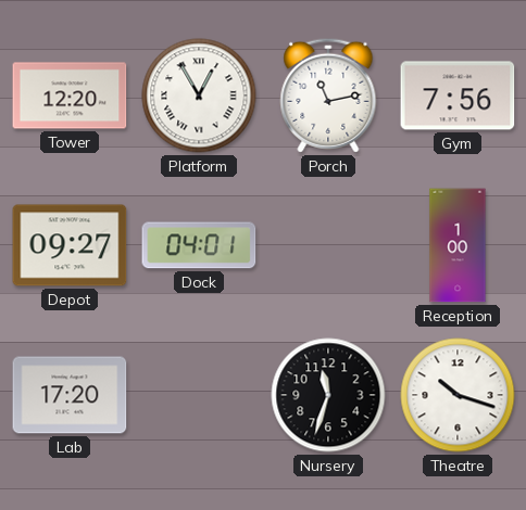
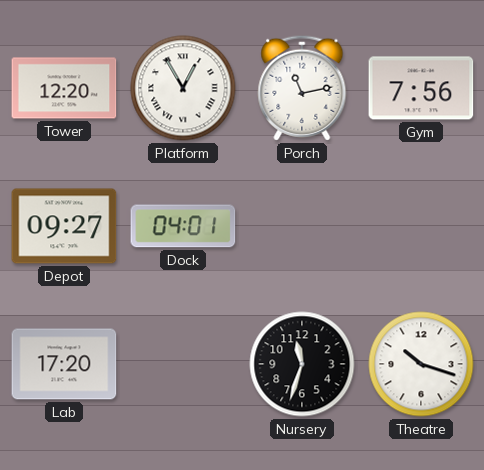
Reception: 1:00 -> none
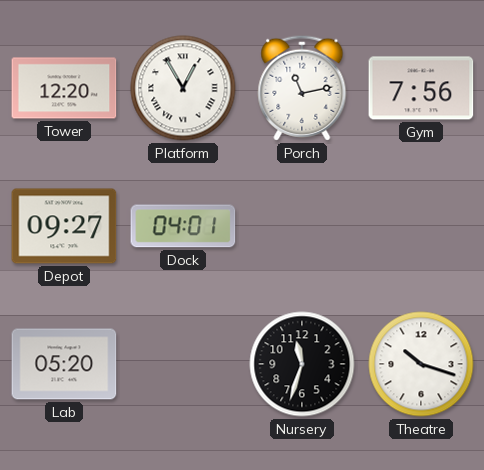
Lab: 17:20 -> 05:20
